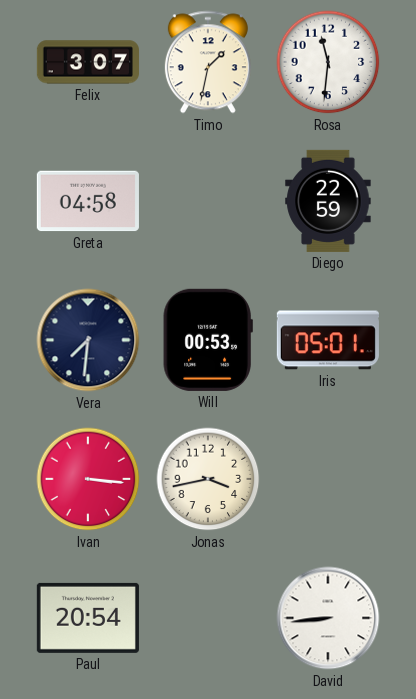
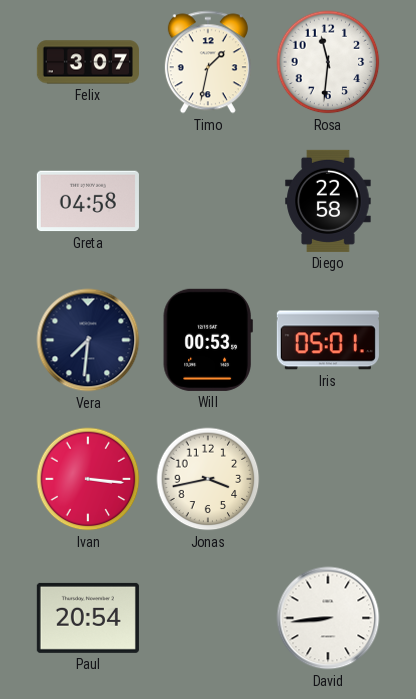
Diego: 22:59 -> 22:58
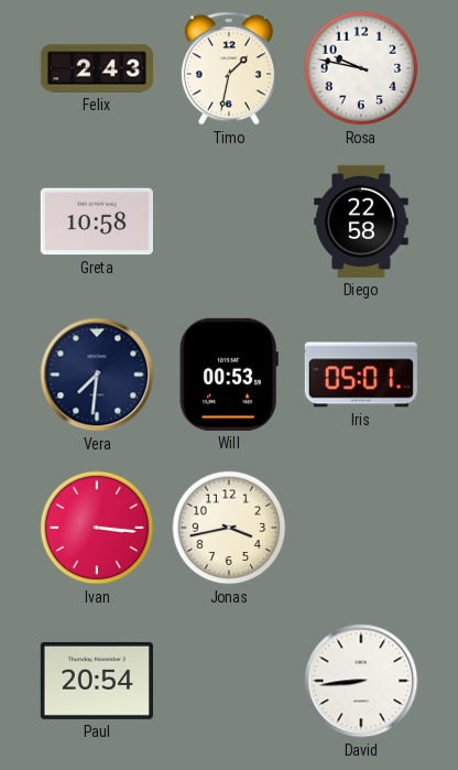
Felix: 3:07 -> 2:43
Rosa: 11:31 -> 9:47
Greta: 04:58 -> 10:58
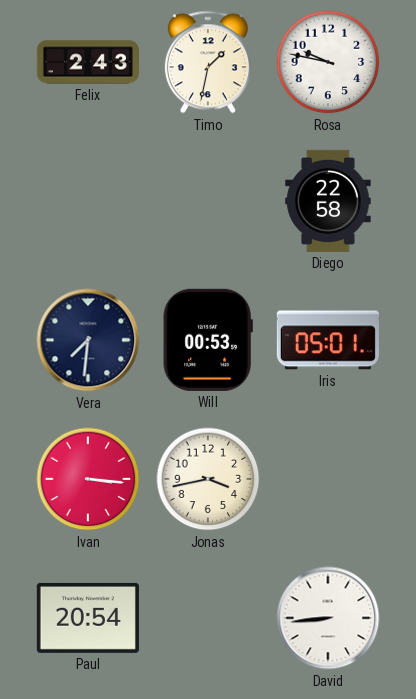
Greta: 10:58 -> none
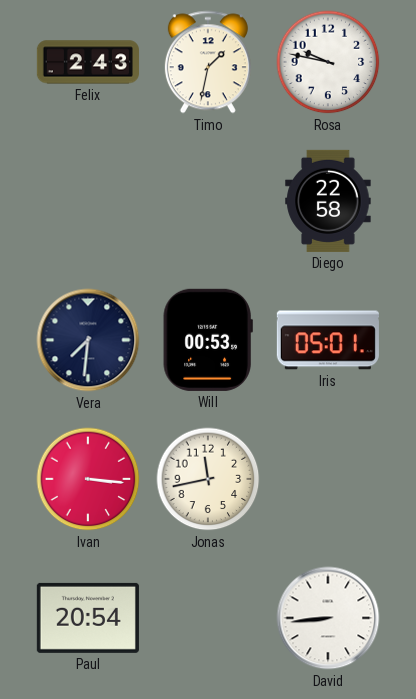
Jonas: 3:43 -> 11:43
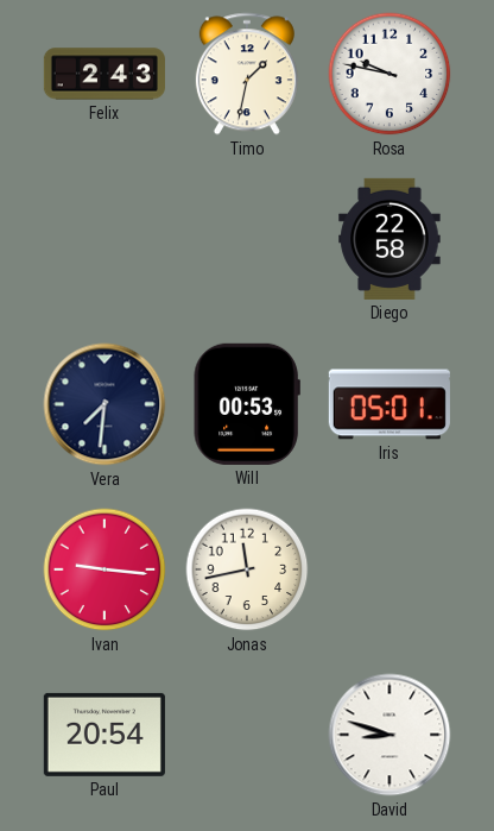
Ivan: 3:16 -> 9:16
David: 8:44 -> 8:48
